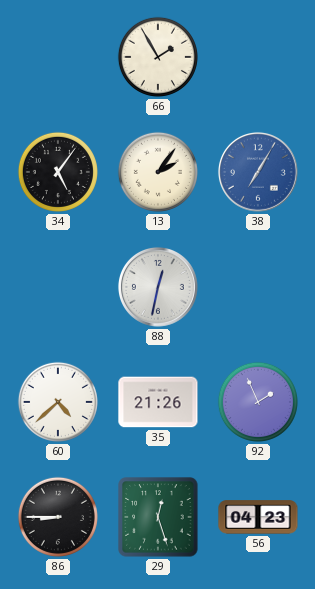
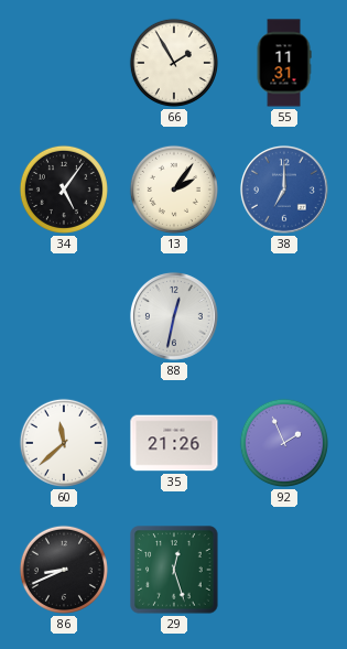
55: none -> 11:31
38: 7:05 -> 7:00
60: 4:38 -> 11:38
86: 8:45 -> 8:41
56: 04:23 -> none
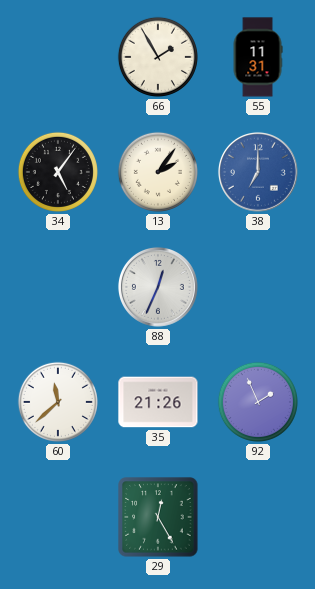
88: 12:32 -> 12:34
86: 8:41 -> none
29: 12:27 -> 12:25
